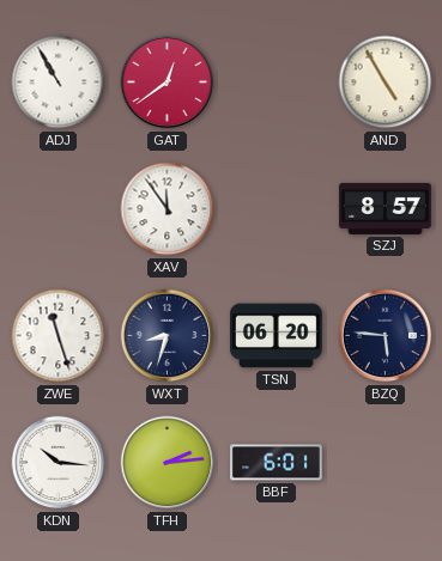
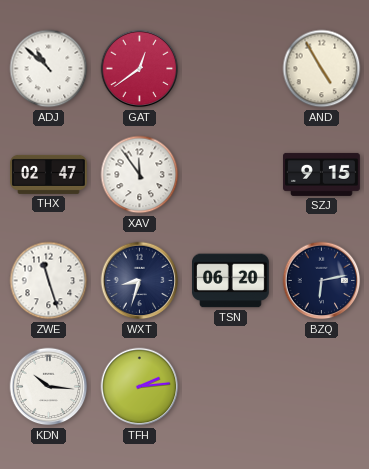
ADJ: 10:55 -> 10:52
THX: none -> 02:47
SZJ: 8:57 -> 9:15
BZQ: 5:46 -> 6:13
BBF: 6:01 -> none
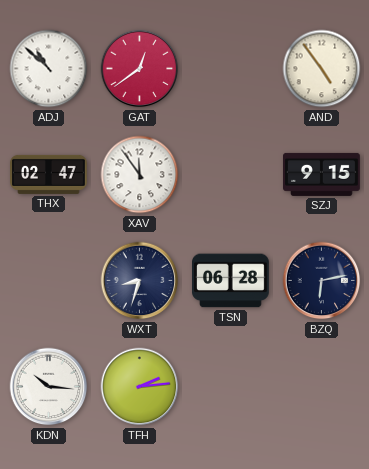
AND: 4:55 -> 4:54
ZWE: 11:27 -> none
TSN: 06:20 -> 06:28
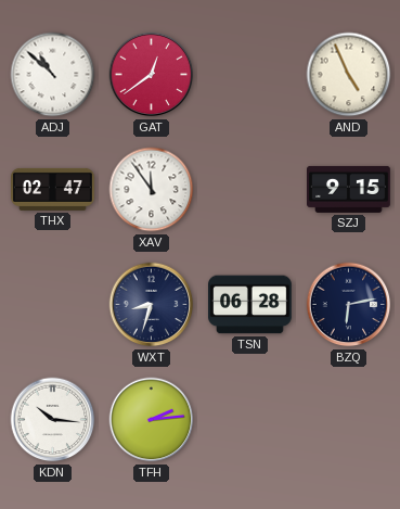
AND: 4:54 -> 4:56
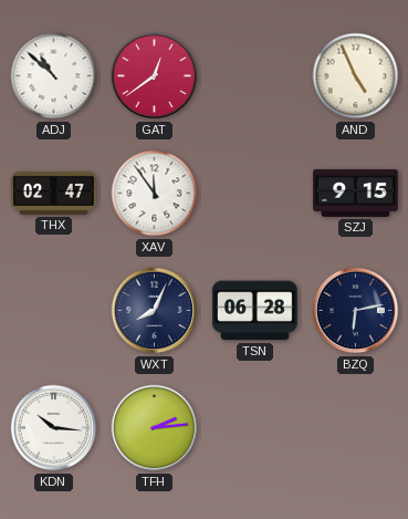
WXT: 8:33 -> 8:04
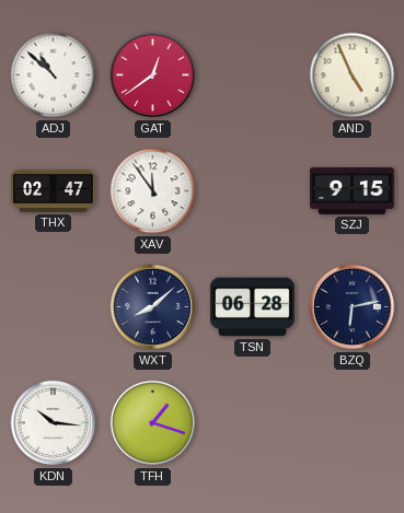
WXT: 8:04 -> 8:08
TFH: 2:14 -> 1:18
